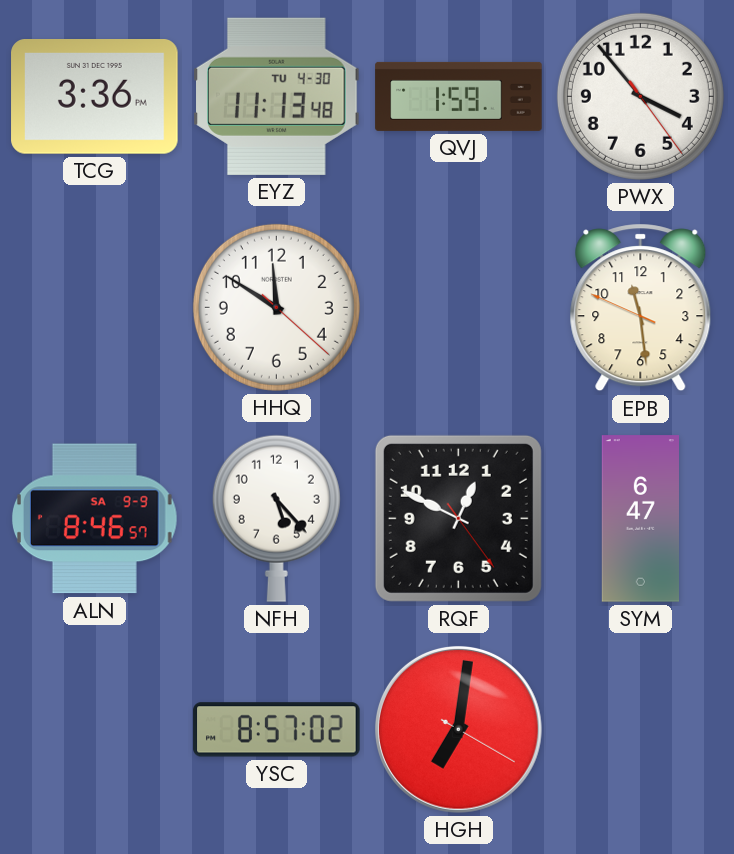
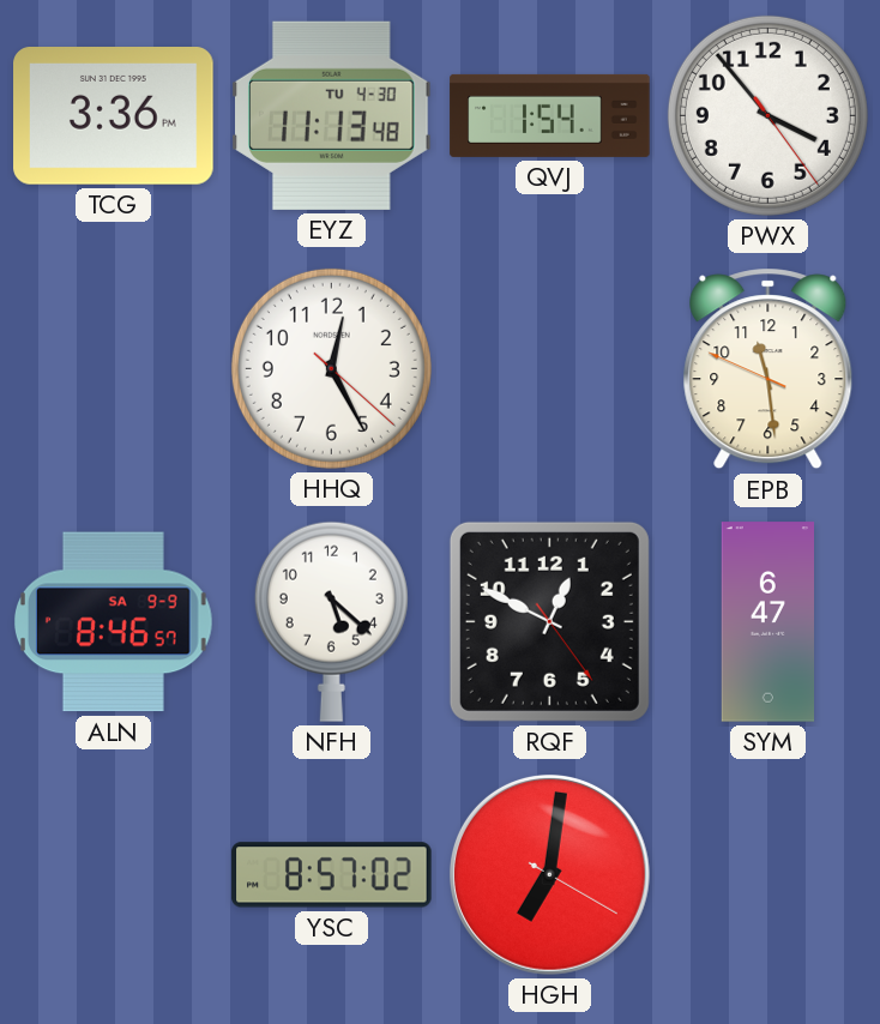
QVJ: 1:59 -> 1:54
HHQ: 11:50 -> 12:25
NFH: 5:23 -> 5:22
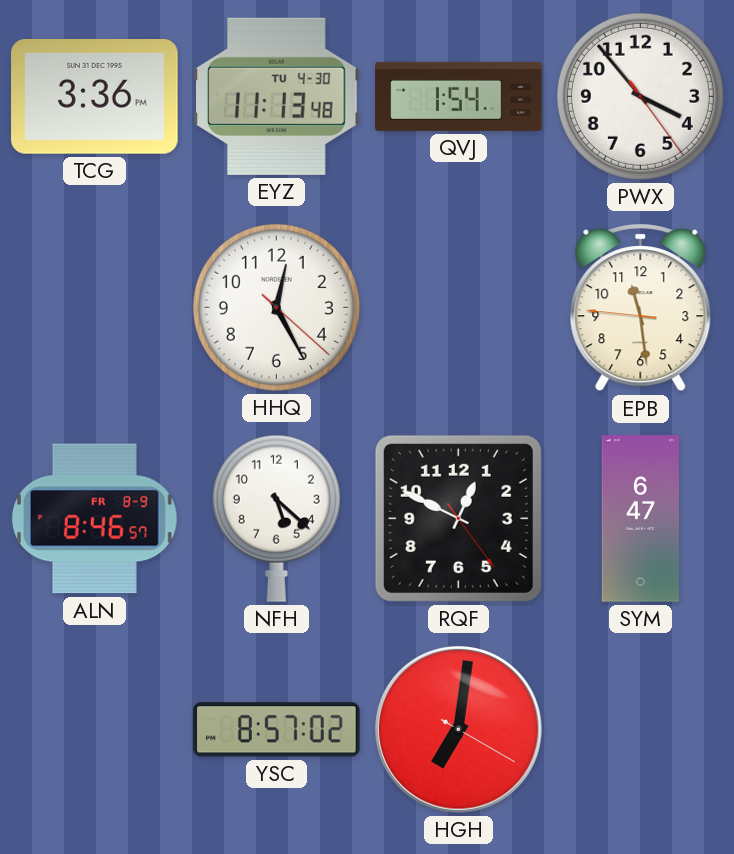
EPB: 11:28:49 -> 11:28:46
ALN date: SA 9-9 -> FR 8-9
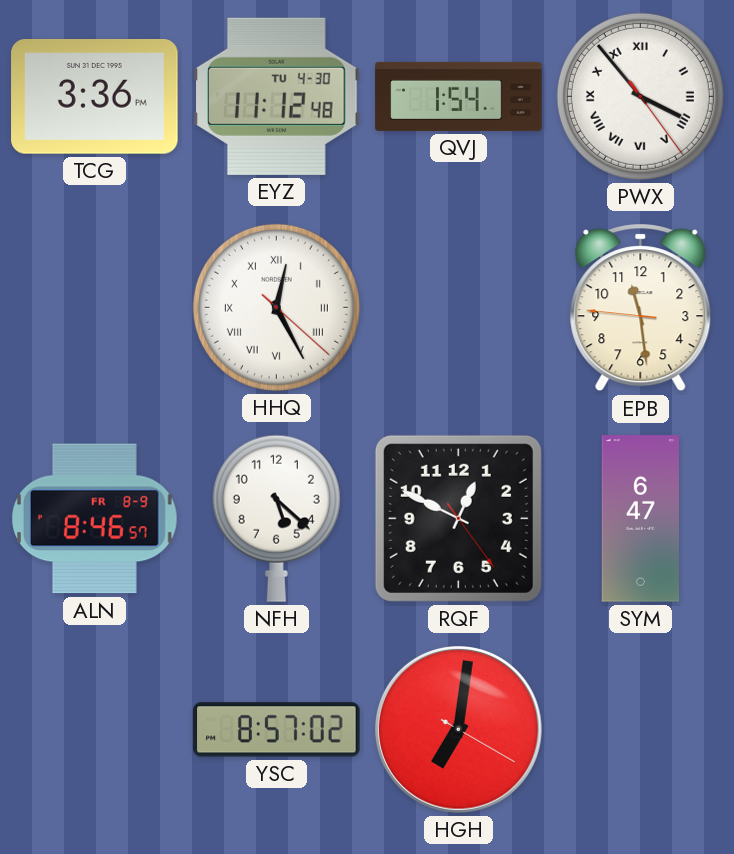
EYZ: 11:13 -> 11:12
PWX numerals: Arabic -> Roman
HHQ numerals: Arabic -> Roman
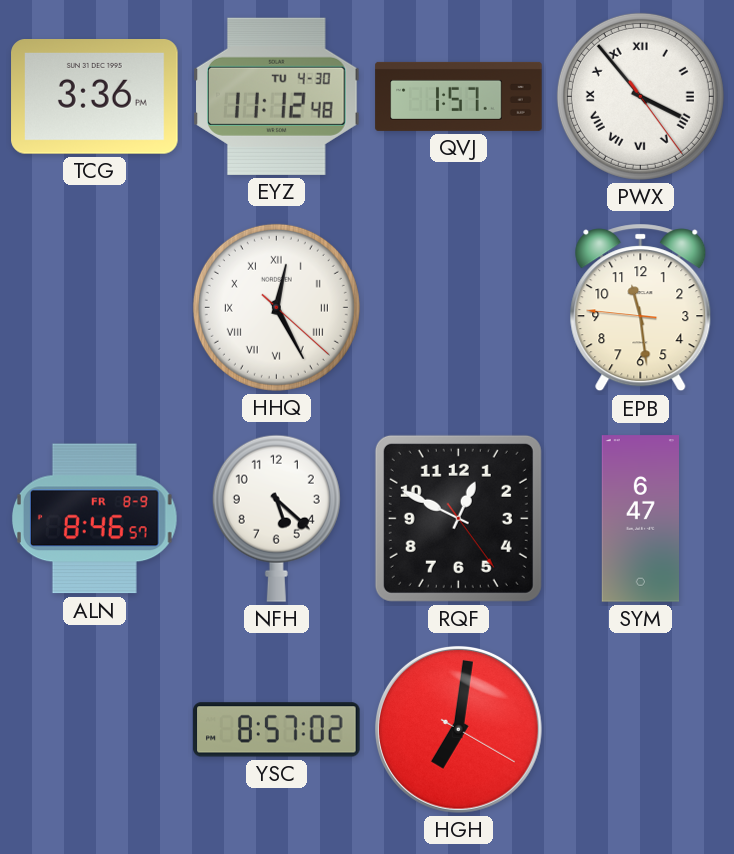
QVJ: 1:54 -> 1:57
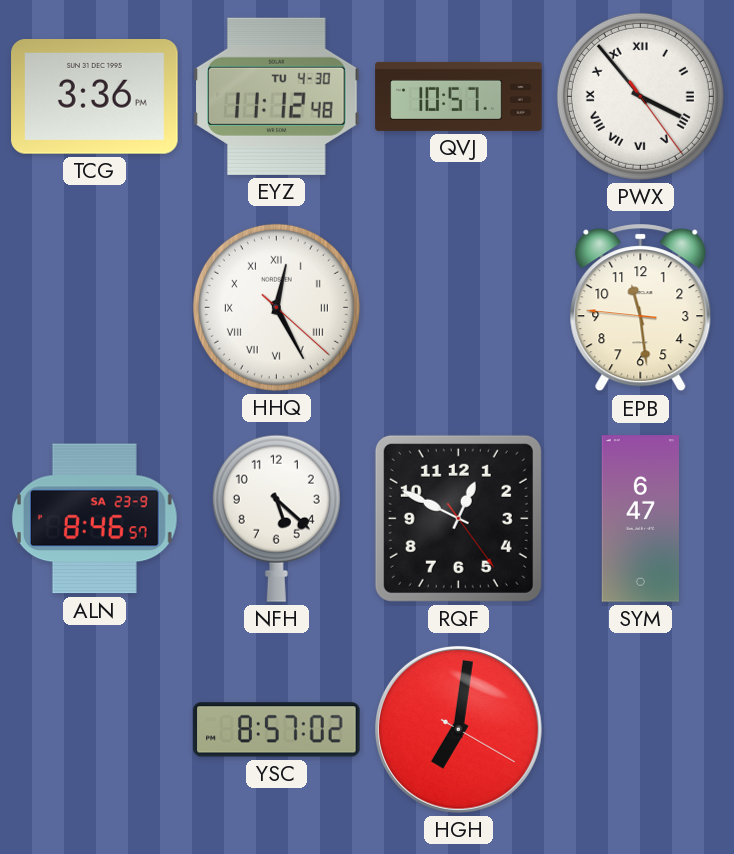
QVJ: 1:57 -> 10:57
ALN date: FR 8-9 -> SA 23-9
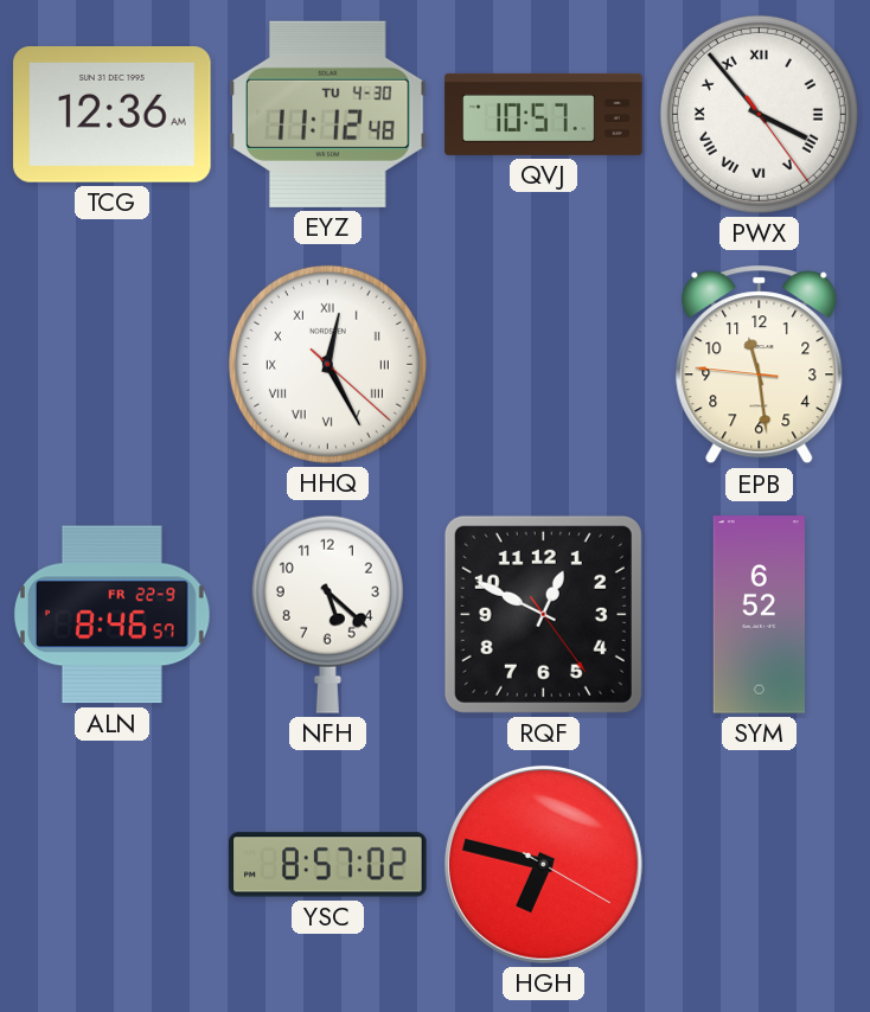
TCG: 3:36 -> 12:36
ALN date: SA 23-9 -> FR 22-9
SYM: 6:47 -> 6:52
HGH: 7:01 -> 6:47
